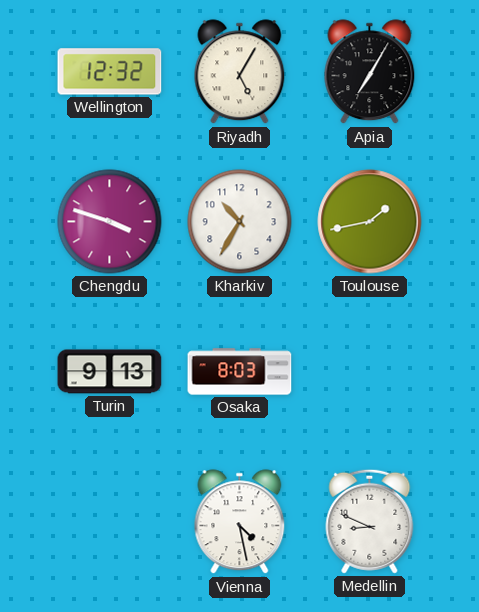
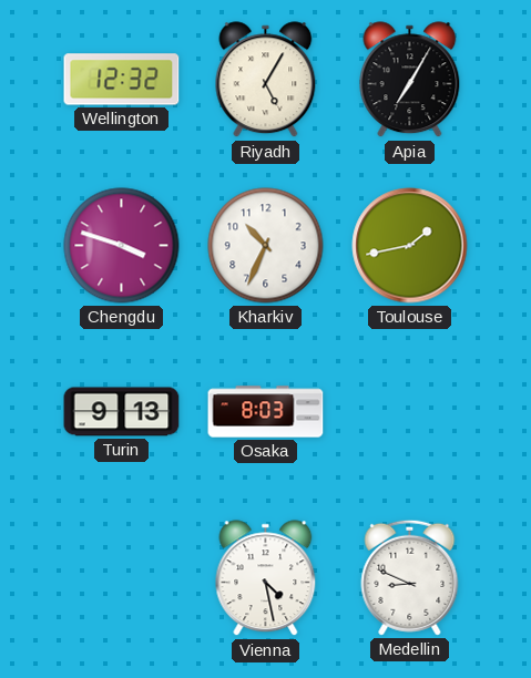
Kharkiv: 10:35 -> 10:34
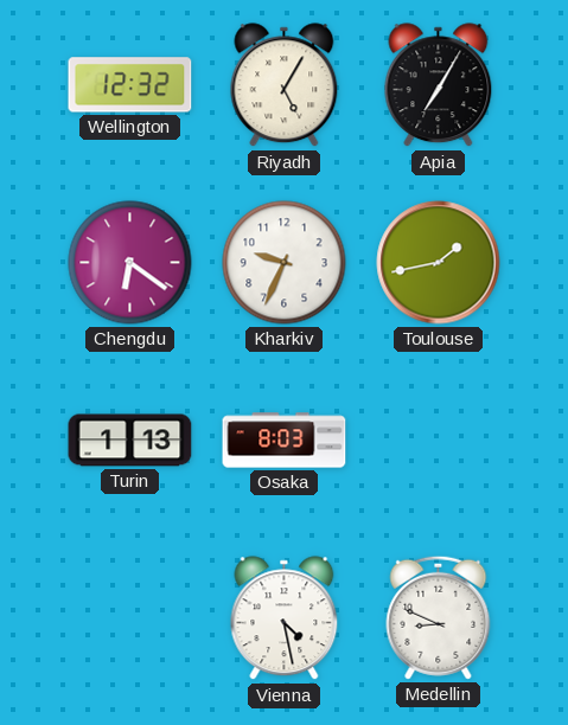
Chengdu: 3:48 -> 6:21
Kharkiv: 10:34 -> 9:34
Turin: 9:13 -> 1:13
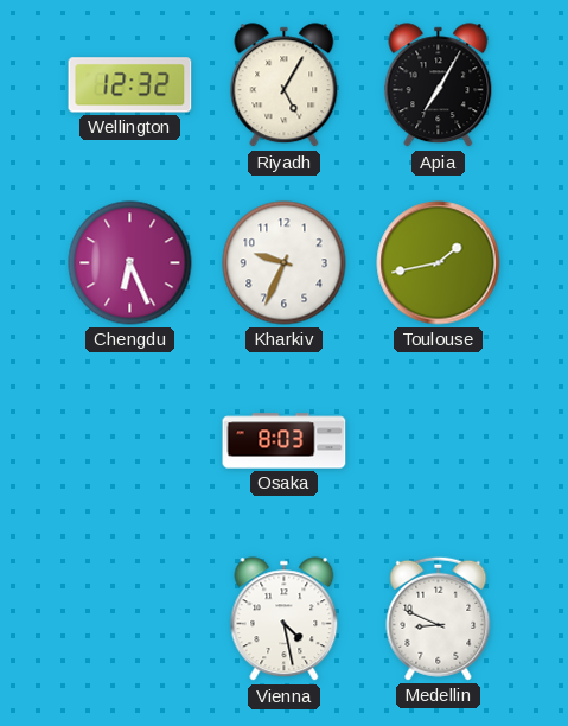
Chengdu: 6:21 -> 6:26
Turin: 1:13 -> none
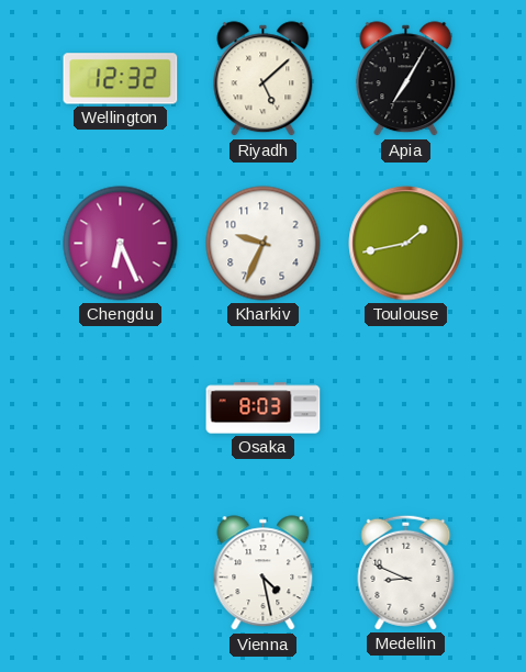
Riyadh: 5:05 -> 5:08
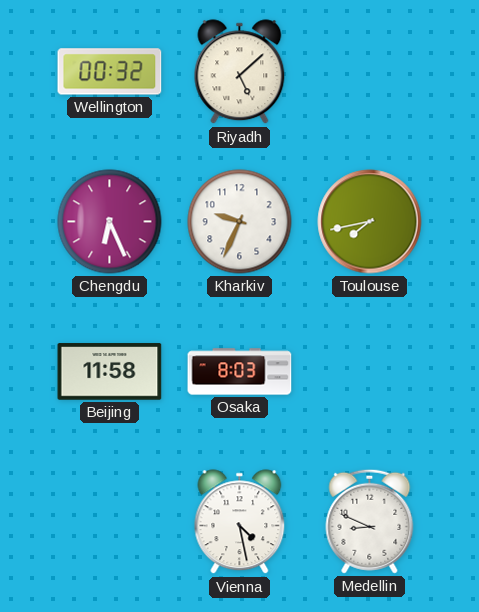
Wellington: 12:32 -> 00:32
Apia: 7:05 -> none
Toulouse: 1:43 -> 7:43
Beijing: none -> 11:58
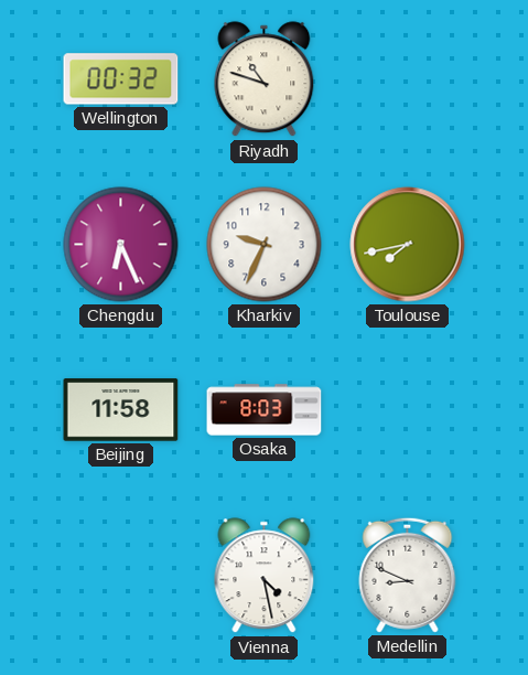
Riyadh: 5:08 -> 10:48
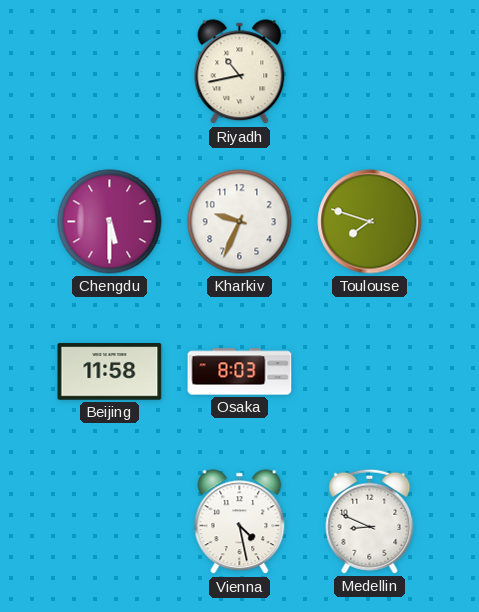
Wellington: 00:32 -> none
Riyadh: 10:48 -> 10:43
Chengdu: 6:26 -> 5:30
Toulouse: 7:43 -> 7:48
